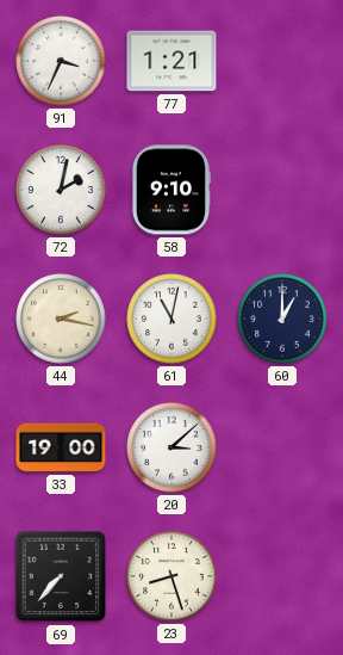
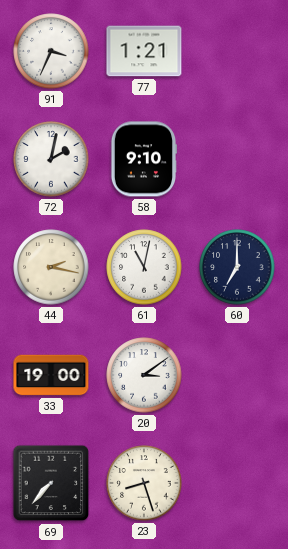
60: 1:00 -> 7:00
20: 3:08 -> 3:09
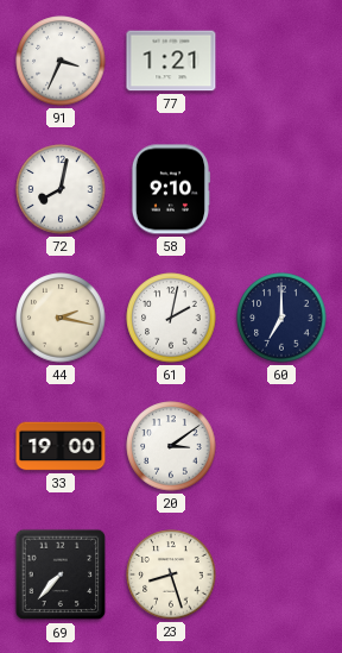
72: 2:02 -> 8:02
61: 11:02 -> 2:02
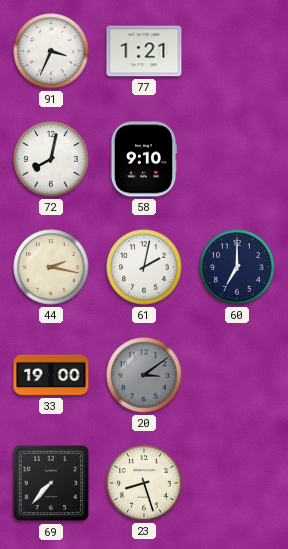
20 dial: white -> grey
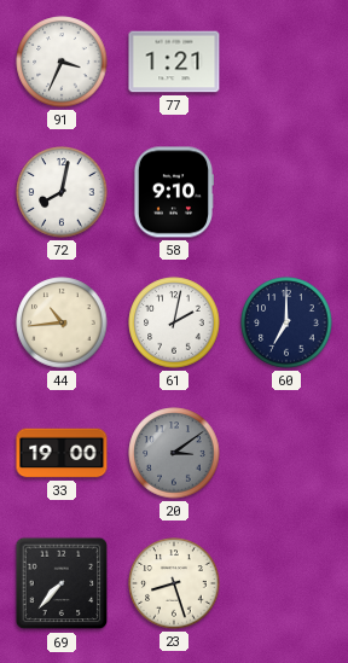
44: 2:17 -> 10:44
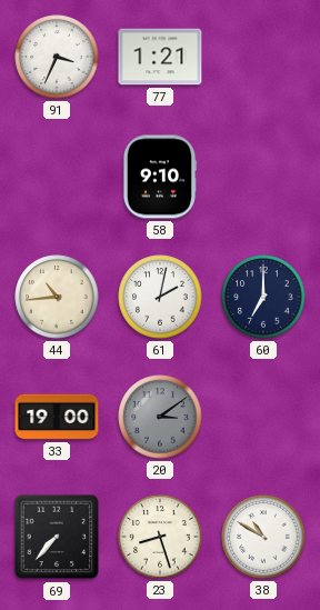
72: 8:02 -> none
38: none -> 10:50
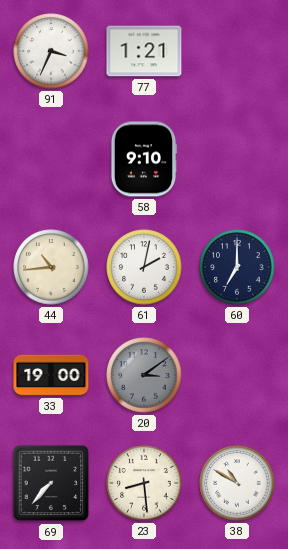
23: 8:27 -> 8:29
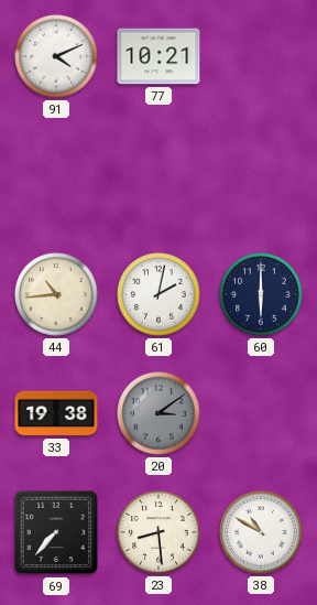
91: 3:34 -> 4:11
77: 1:21 -> 10:21
58: 9:10 -> none
60: 7:00 -> 6:00
33: 19:00 -> 19:38
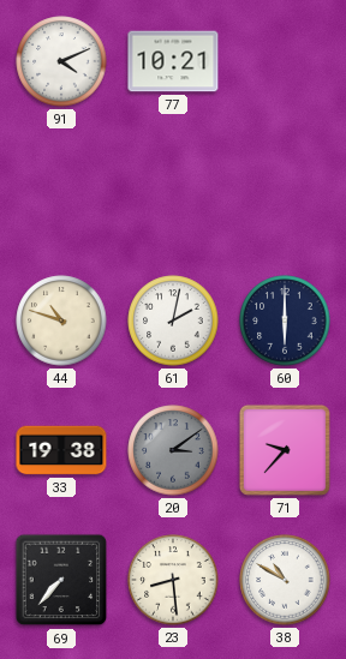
44: 10:44 -> 10:48
71: none -> 9:37
